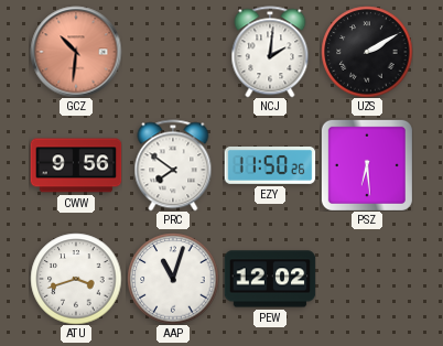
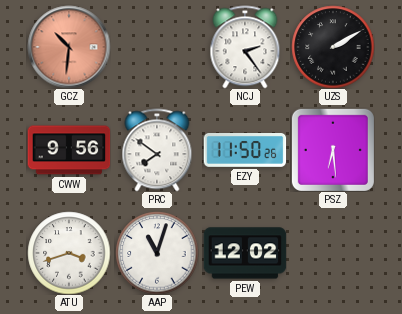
NCJ: 2:01 -> 2:24
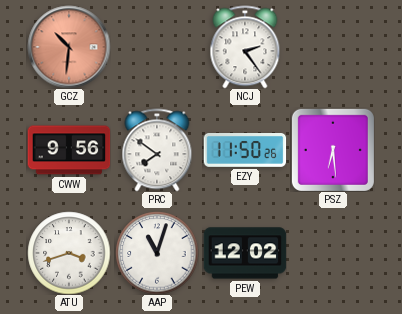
UZS: 2:10 -> none
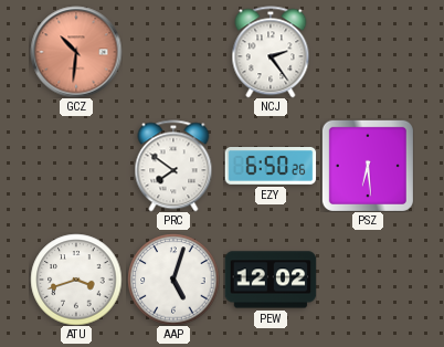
CWW: 9:56 -> none
EZY: 11:50 -> 6:50
AAP: 11:03 -> 5:03
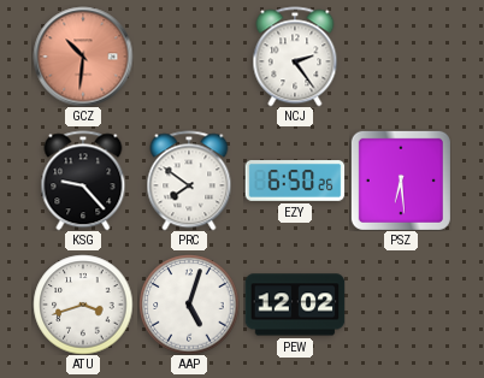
KSG: none -> 9:23
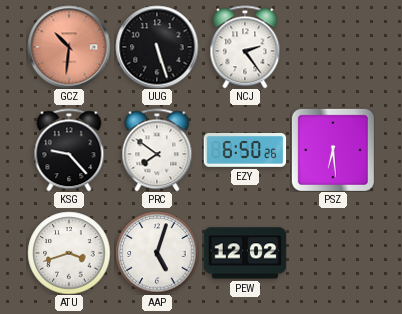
UUG: none -> 5:27
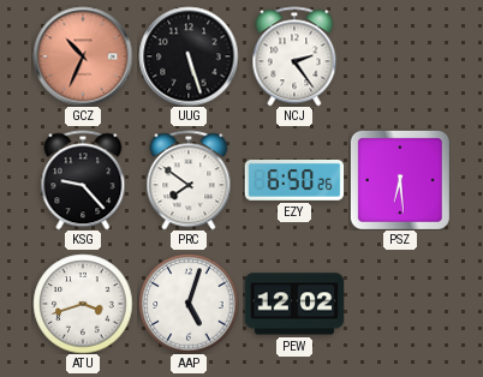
GCZ: 10:31 -> 10:34
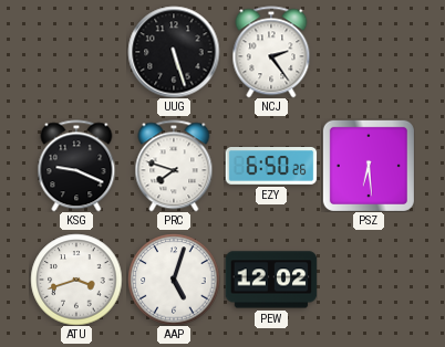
GCZ: 10:34 -> none
KSG: 9:23 -> 9:19
PRC: 7:51 -> 7:48
